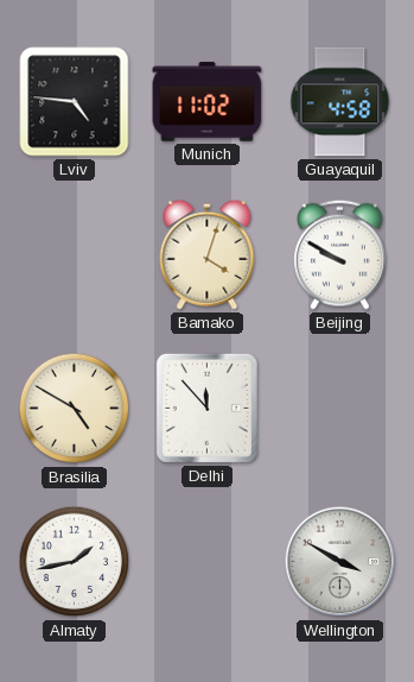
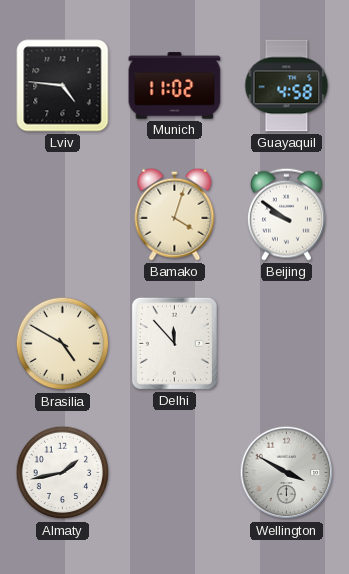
Beijing: 9:50 -> 9:51
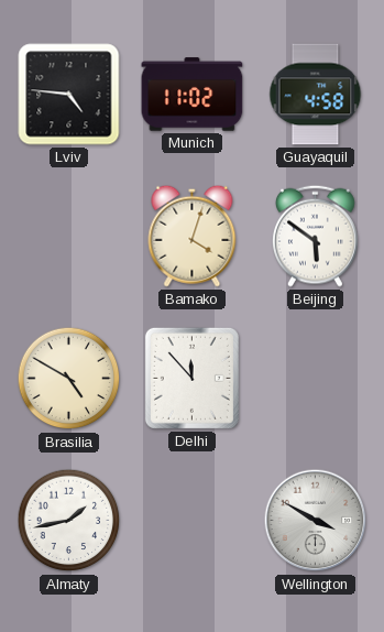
Beijing: 9:51 -> 5:51
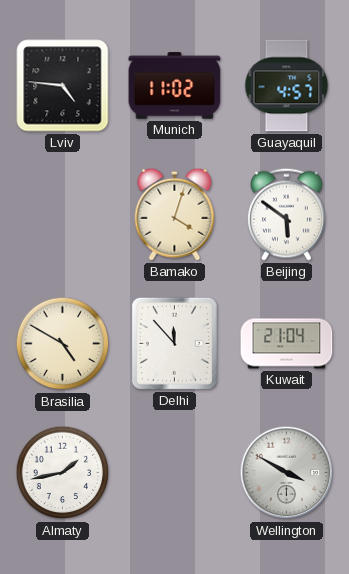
Guayaquil: 4:58 -> 4:57
Kuwait: none -> 21:04
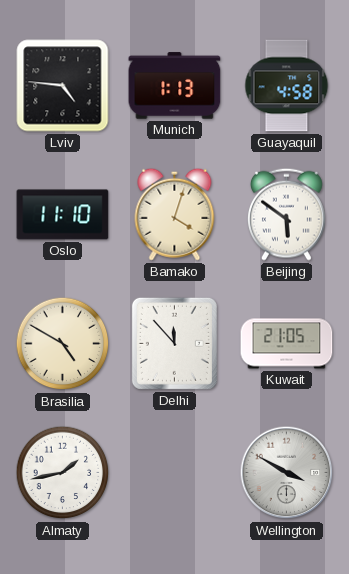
Munich: 11:02 -> 1:13
Guayaquil: 4:57 -> 4:58
Oslo: none -> 11:10
Kuwait: 21:04 -> 21:05
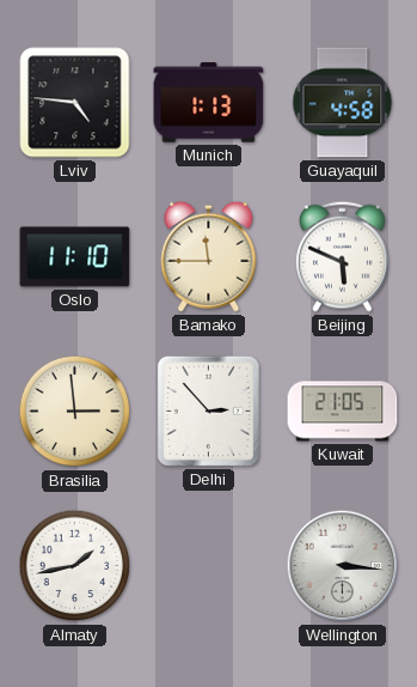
Bamako: 4:03 -> 11:45
Beijing: 5:51 -> 5:49
Brasilia: 4:50 -> 2:59
Delhi: 11:53 -> 2:53
Wellington: 3:50 -> 3:16
